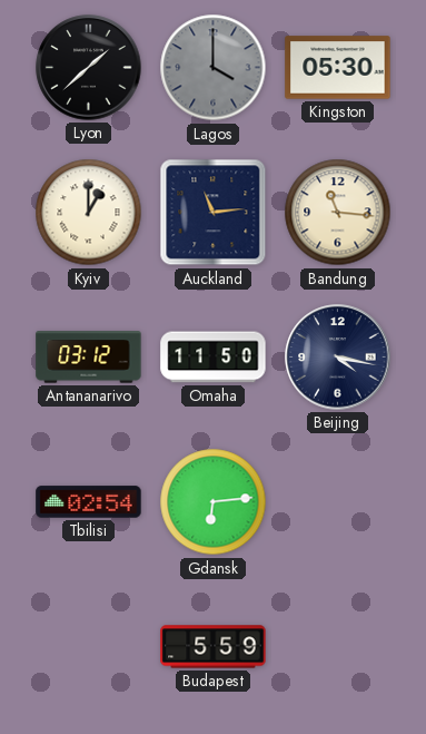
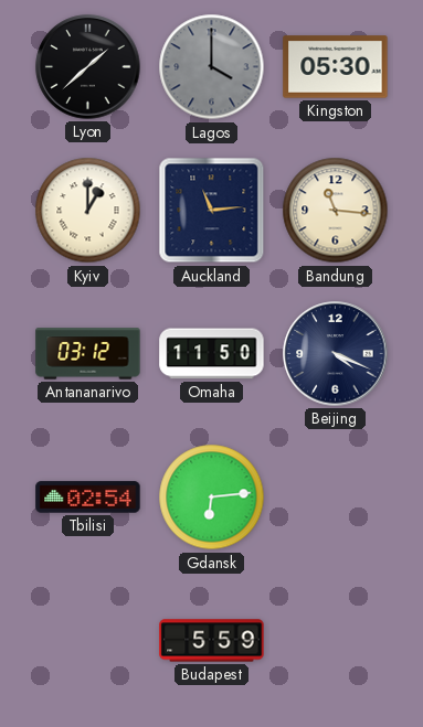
Beijing: 4:17 -> 4:19
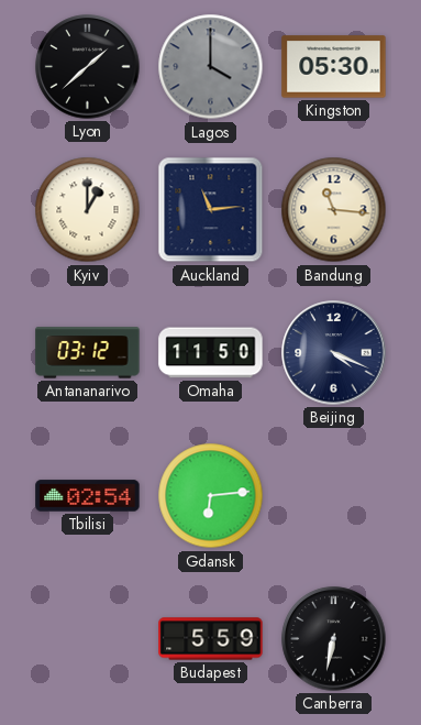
Canberra: none -> 6:32
